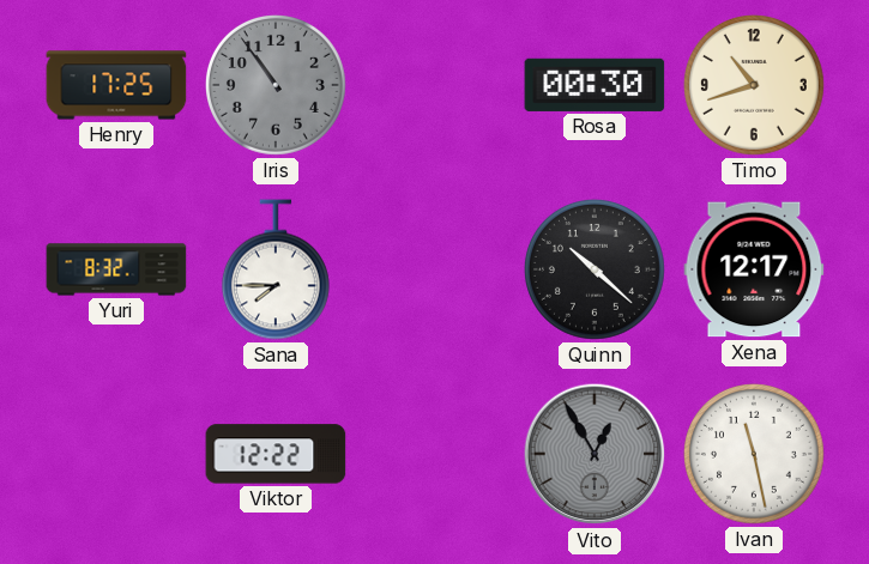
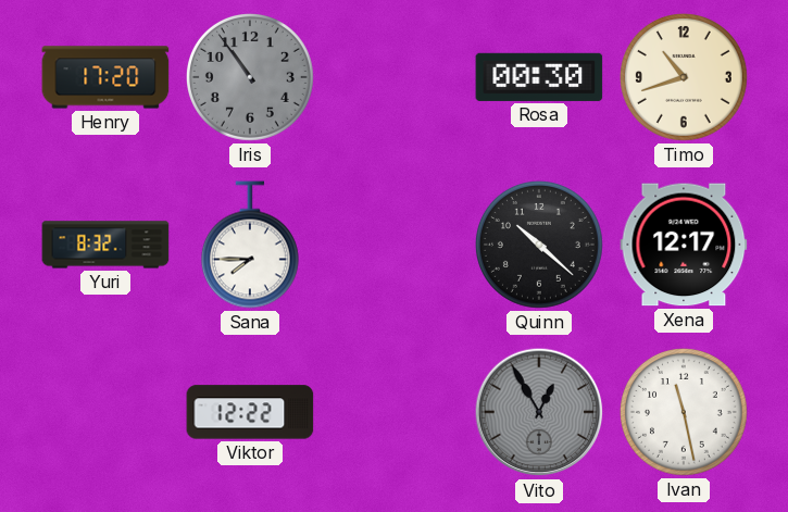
Henry: 17:25 -> 17:20
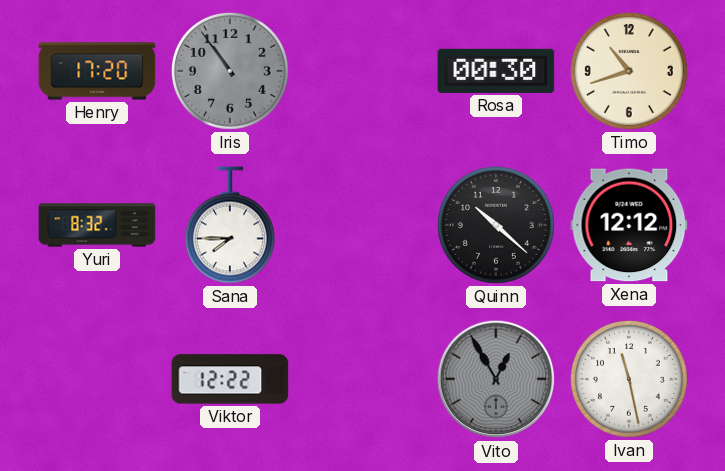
Xena: 12:17 -> 12:12
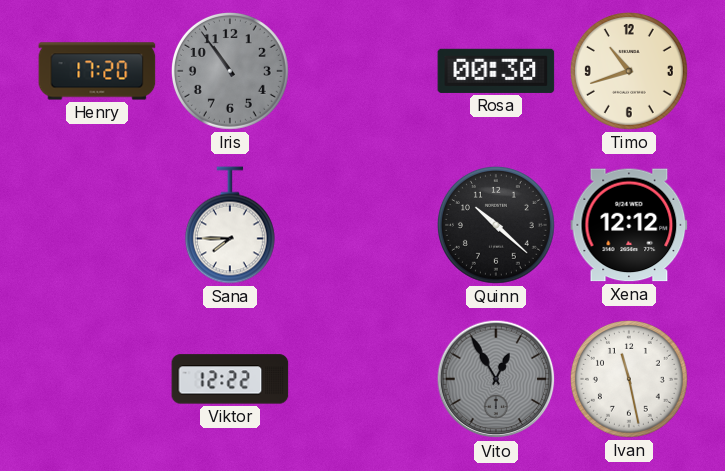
Yuri: 8:32 -> none
